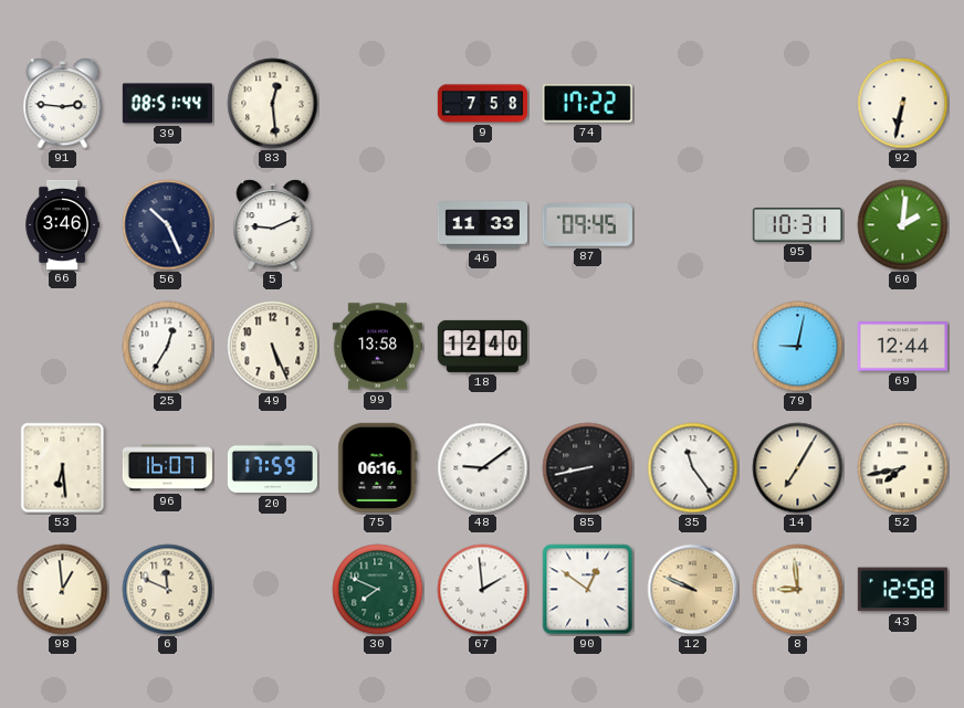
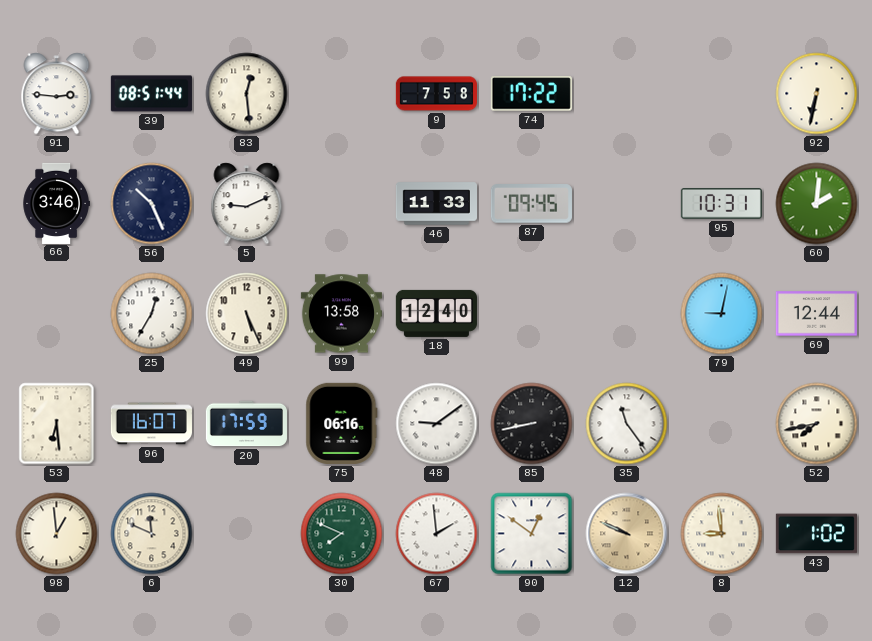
14: 7:05 -> none
43: 12:58 -> 1:02
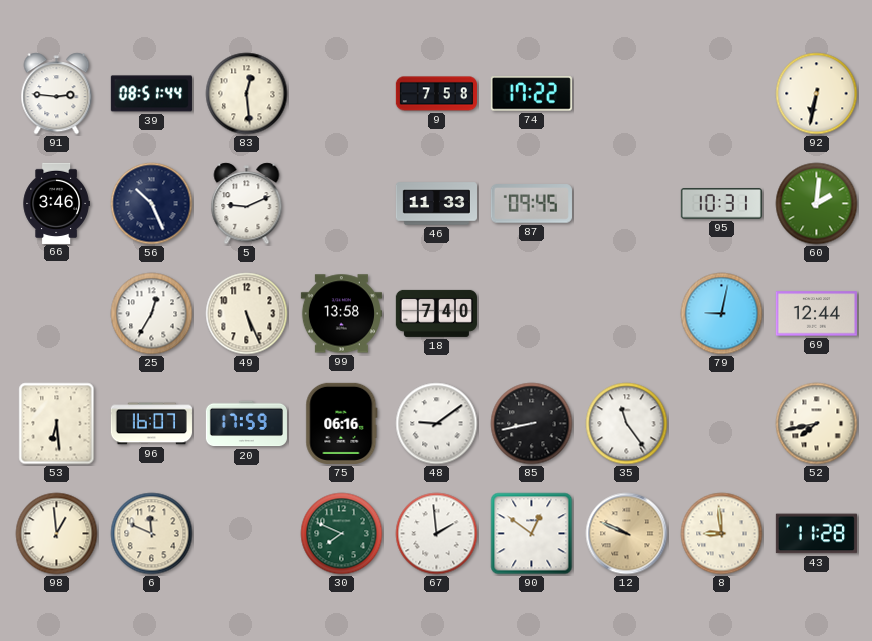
18: 12:40 -> 7:40
43: 1:02 -> 11:28
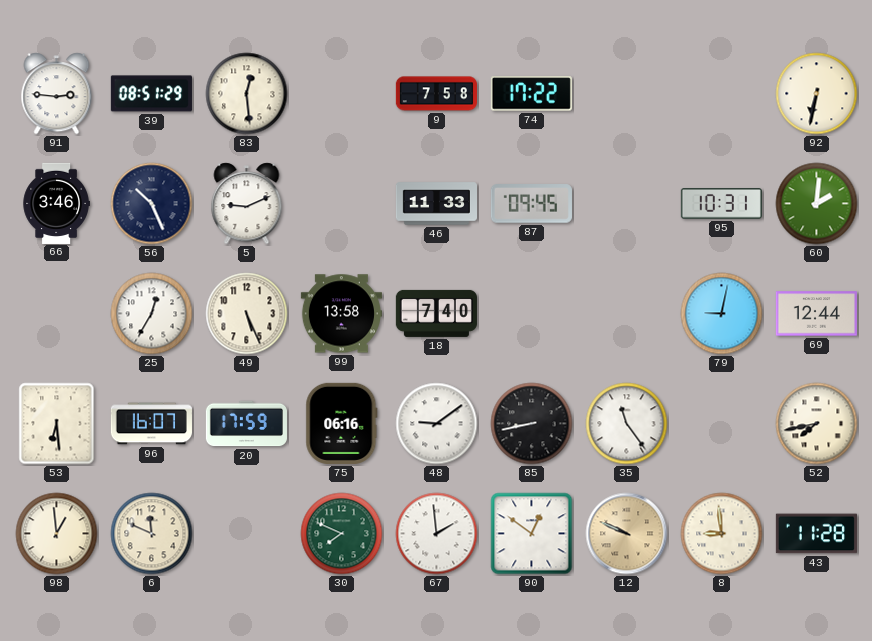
39: 08:51:44 -> 08:51:29
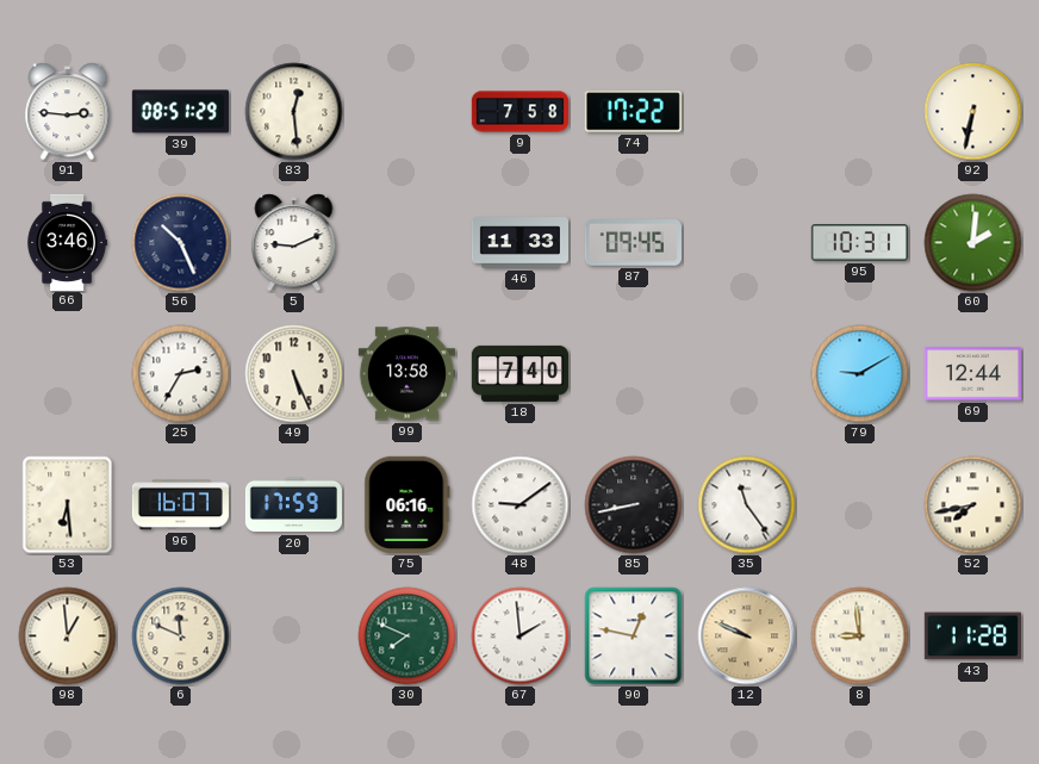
25: 12:35 -> 2:35
79: 9:02 -> 9:10
90: 12:51 -> 12:47
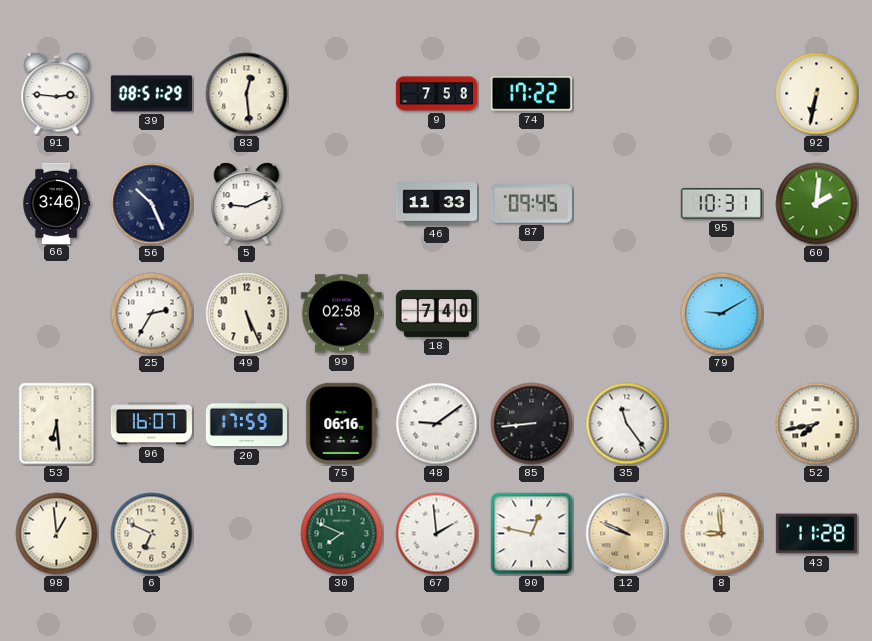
99: 13:58 -> 02:58
69: 12:44 -> none
85: 8:43 -> 8:44
6: 11:49 -> 6:49
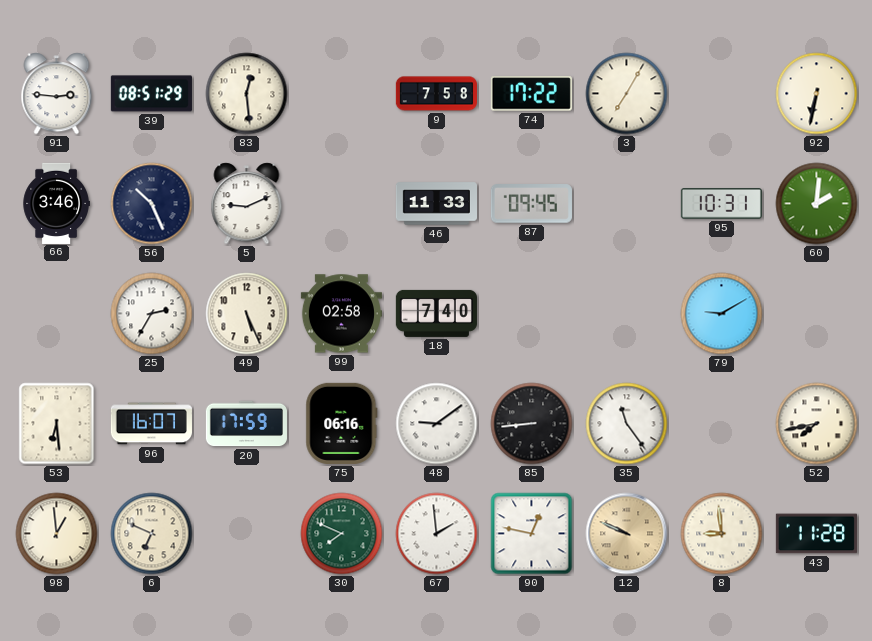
3: none -> 7:05
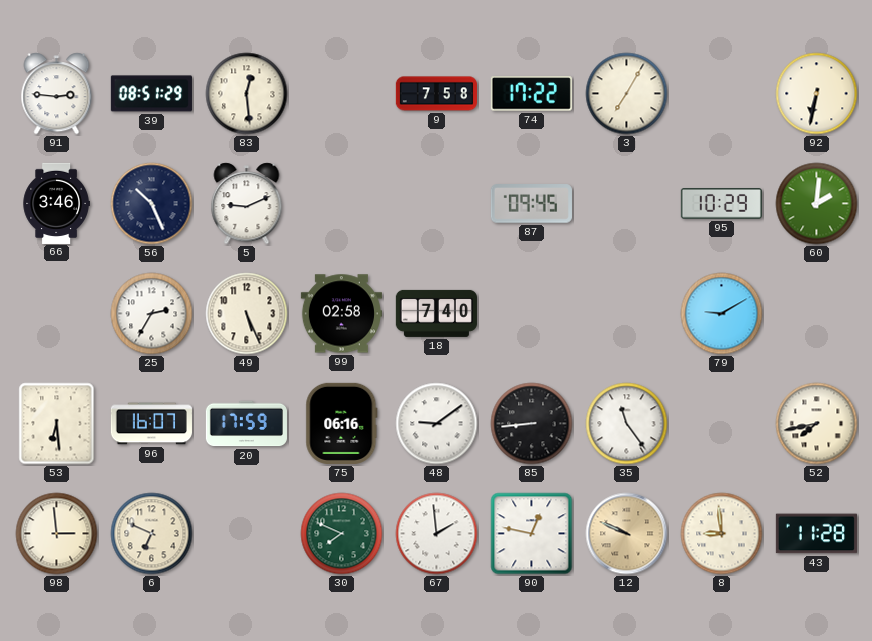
46: 11:33 -> none
95: 10:31 -> 10:29
98: 12:59 -> 2:59
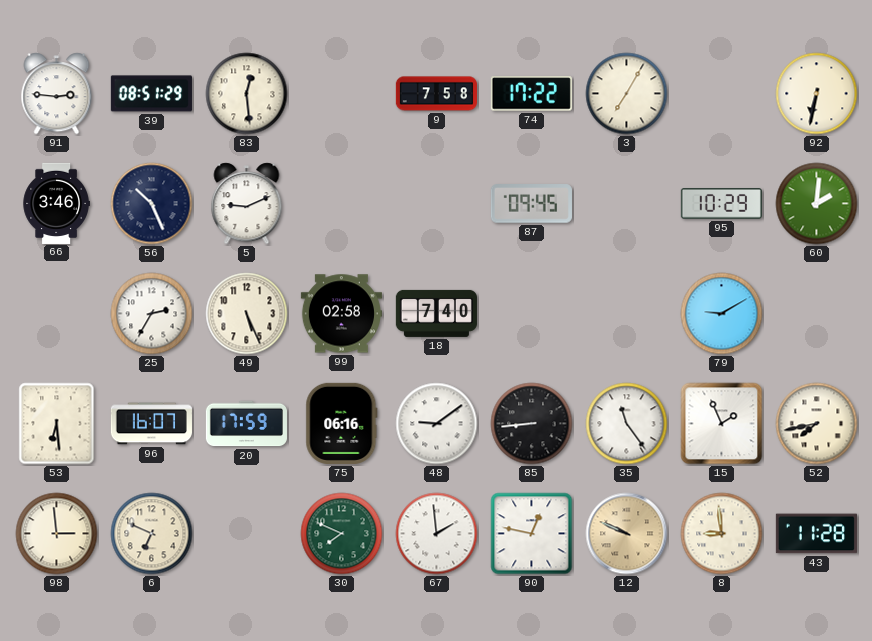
15: none -> 1:56
